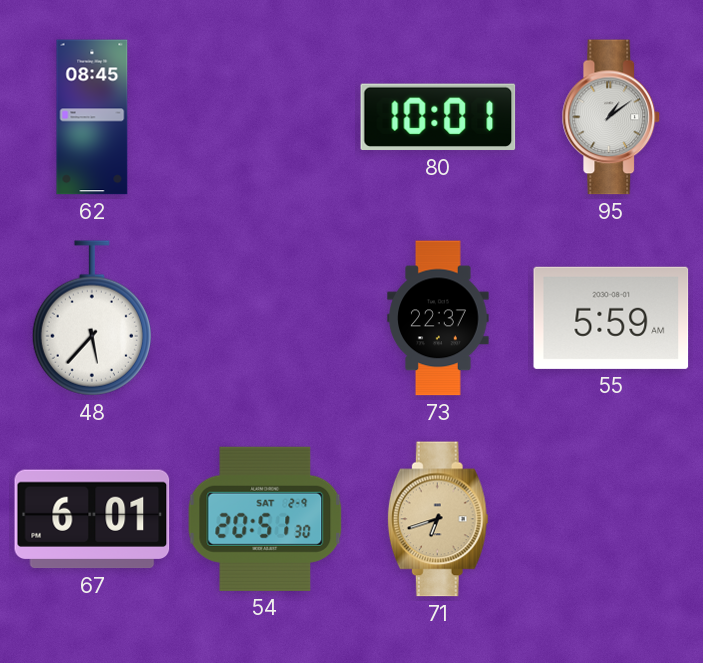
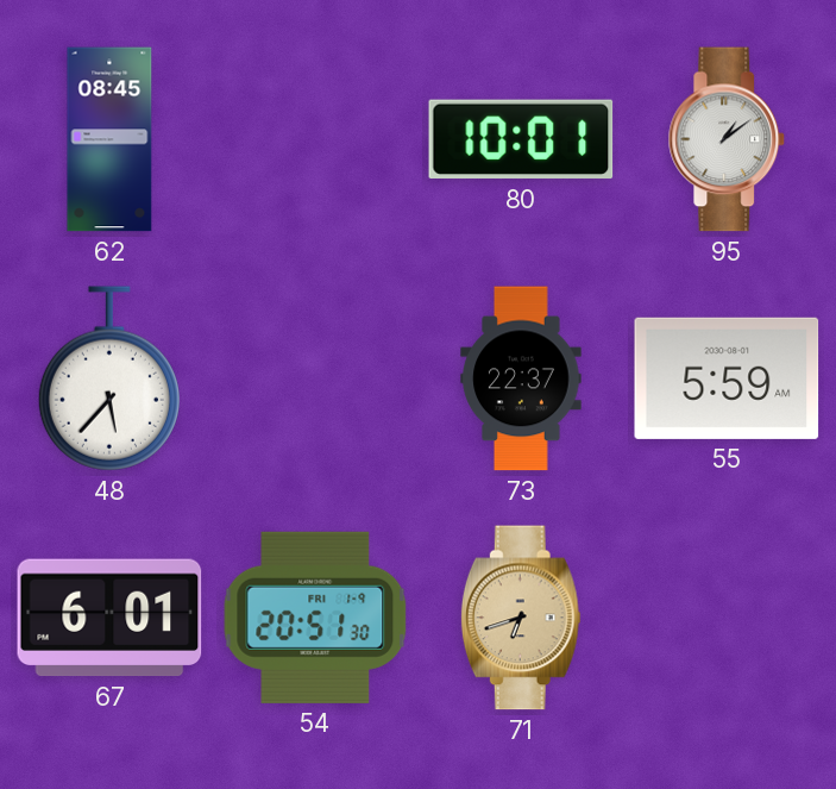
54 date: SAT 2-9 -> FRI 1-9
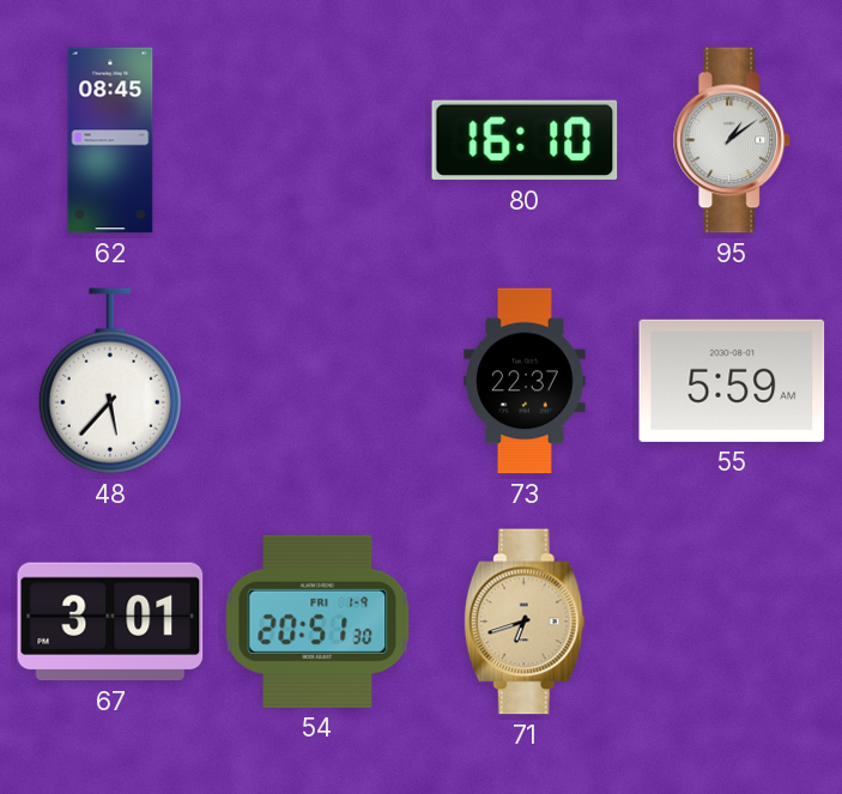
80: 10:01 -> 16:10
67: 6:01 -> 3:01
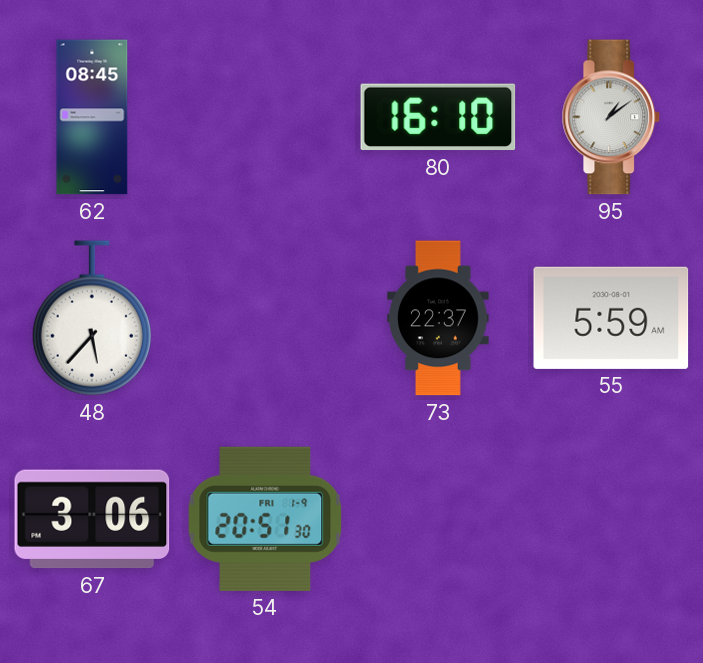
67: 3:01 -> 3:06
71: 6:42 -> none
